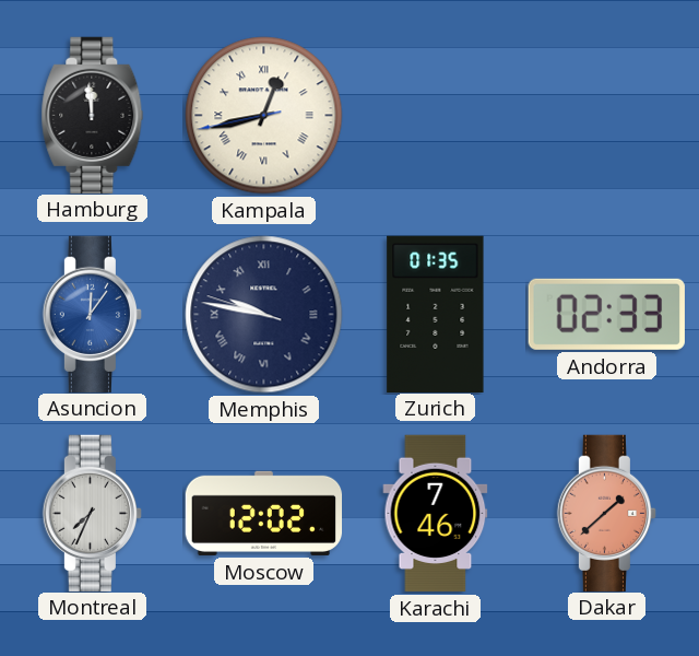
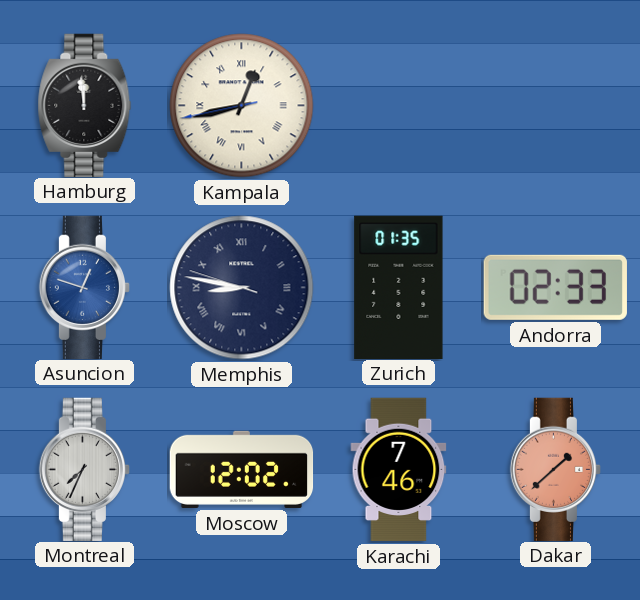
Asuncion: 12:06 -> 12:48
Memphis: 9:46 -> 8:46
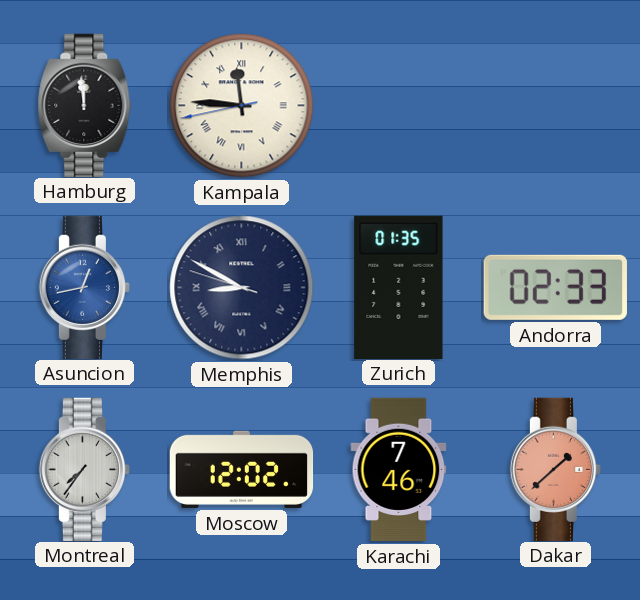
Kampala: 12:42 -> 11:45
Asuncion: 12:48 -> 12:43
Memphis: 8:46 -> 8:49
Montreal: 7:34 -> 7:36
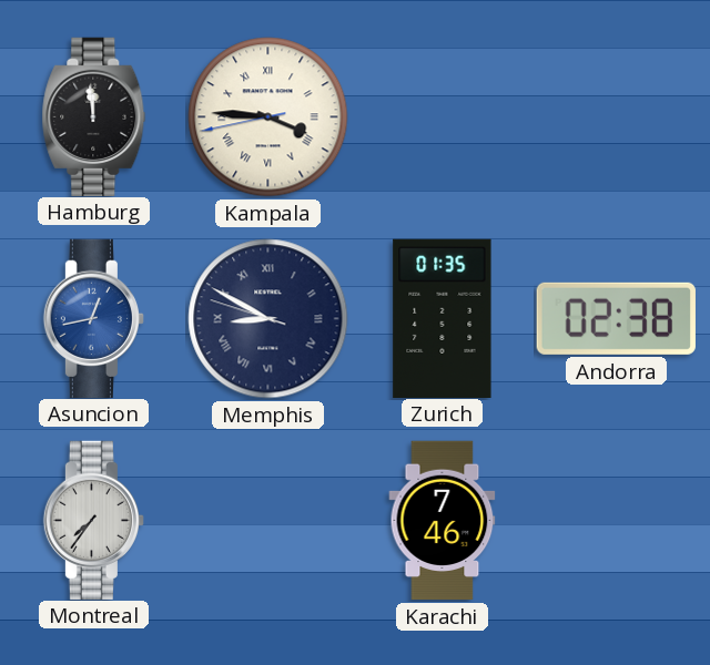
Kampala: 11:45 -> 3:45
Andorra: 02:33 -> 02:38
Moscow: 12:02 -> none
Dakar: 1:38 -> none
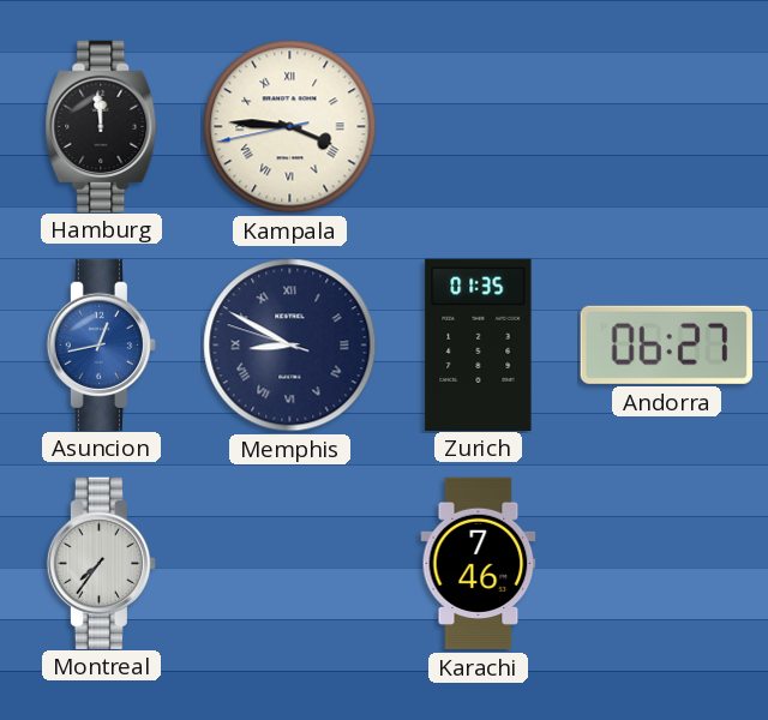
Andorra: 02:38 -> 06:27
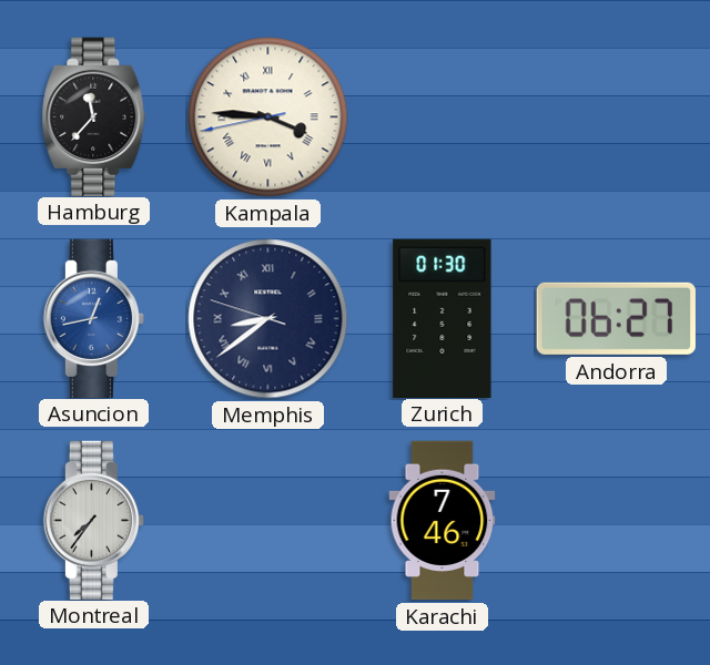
Hamburg: 11:59 -> 11:37
Memphis: 8:49 -> 8:38
Zurich: 01:35 -> 01:30
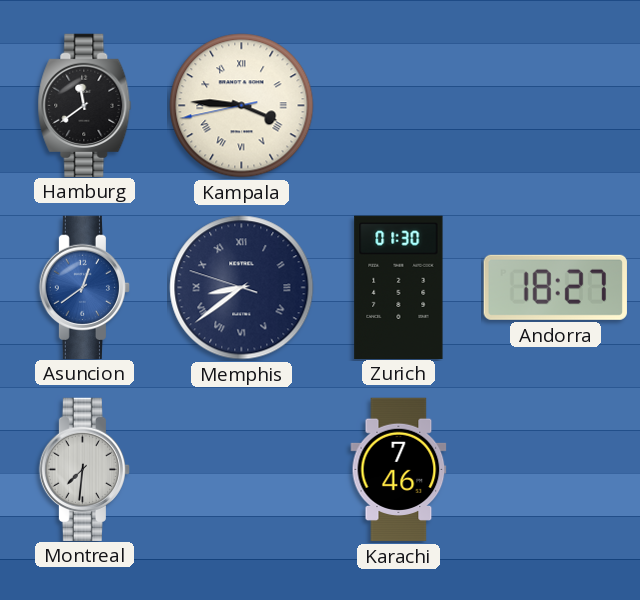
Hamburg: 11:37 -> 11:39
Asuncion: 12:43 -> 12:39
Andorra: 06:27 -> 18:27
Montreal: 7:36 -> 7:31
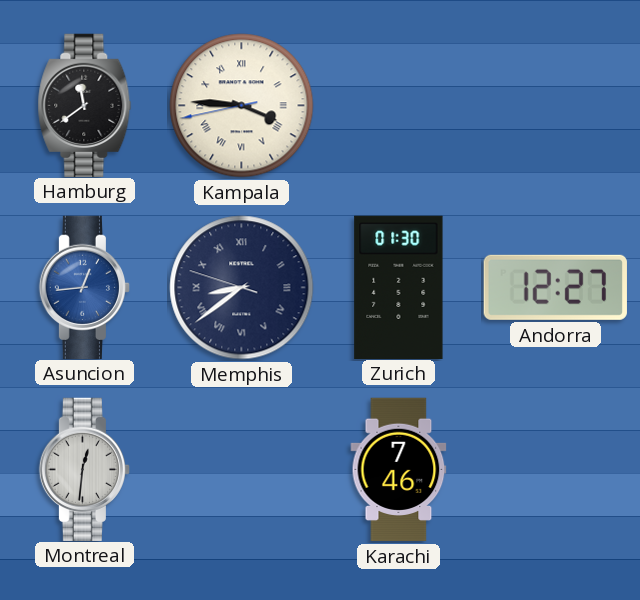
Asuncion: 12:39 -> 12:44
Andorra: 18:27 -> 12:27
Montreal: 7:31 -> 12:31
